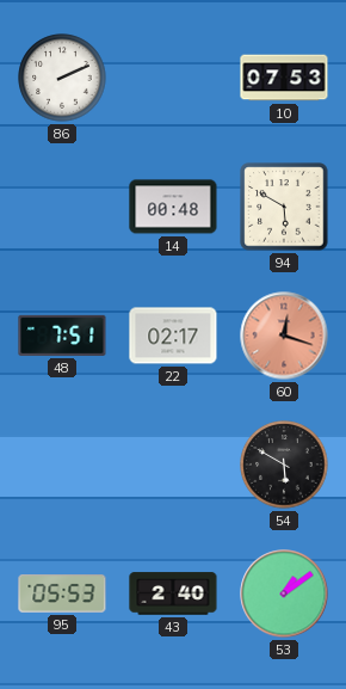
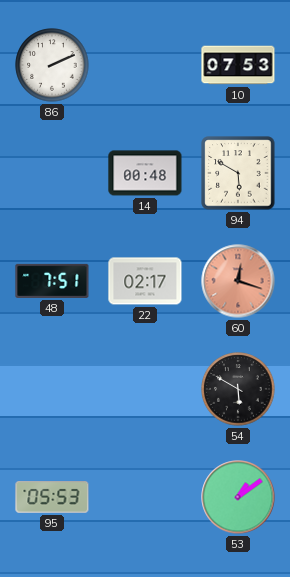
43: 2:40 -> none
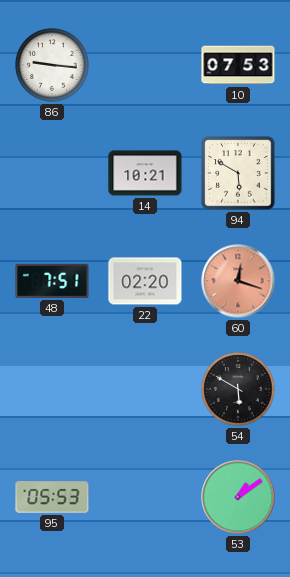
86: 2:11 -> 9:16
14: 00:48 -> 10:21
22: 02:17 -> 02:20
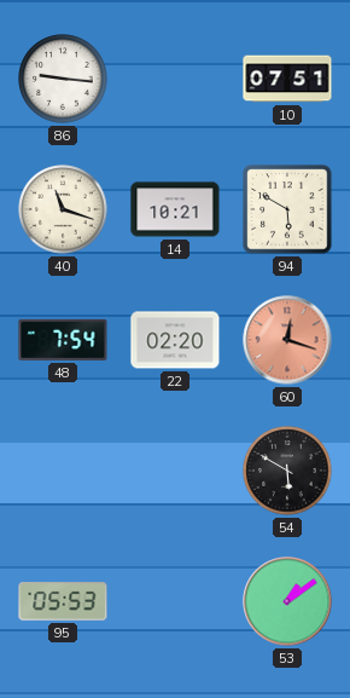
10: 07:53 -> 07:51
40: none -> 11:18
48: 7:51 -> 7:54
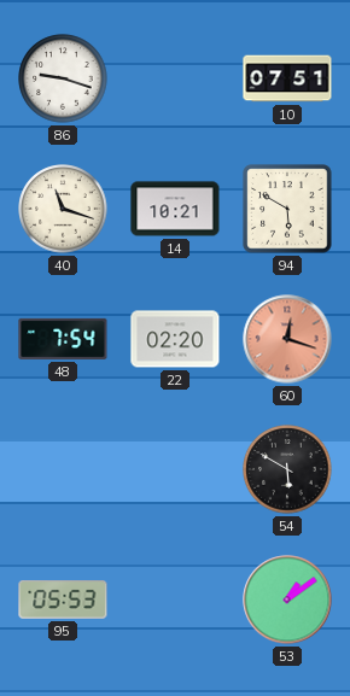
86: 9:16 -> 9:18
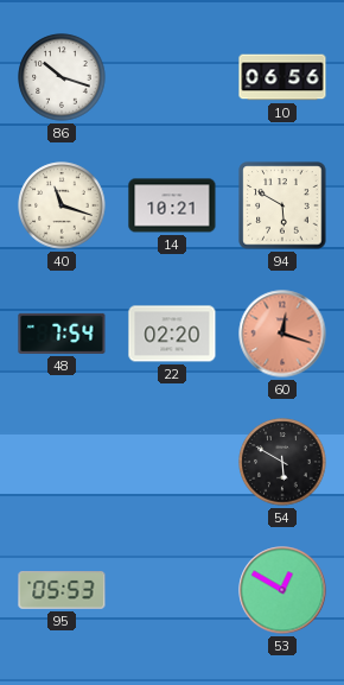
86: 9:18 -> 10:18
10: 07:51 -> 06:56
53: 1:09 -> 12:50
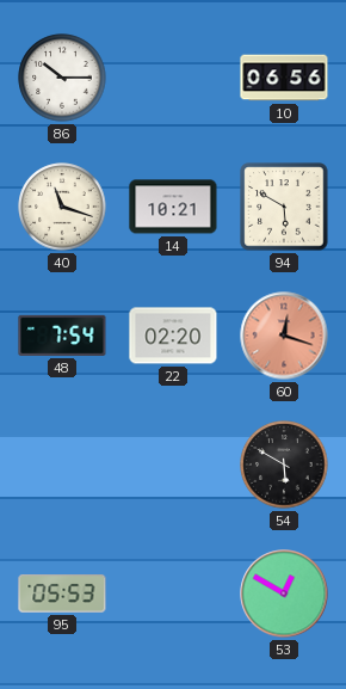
86: 10:18 -> 10:15
